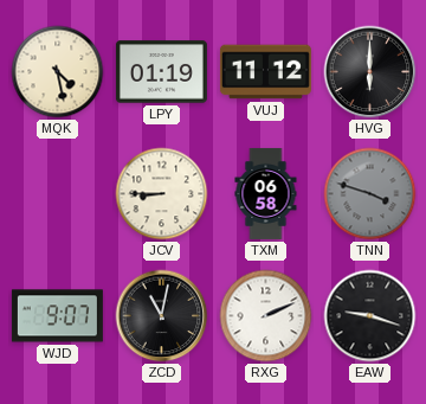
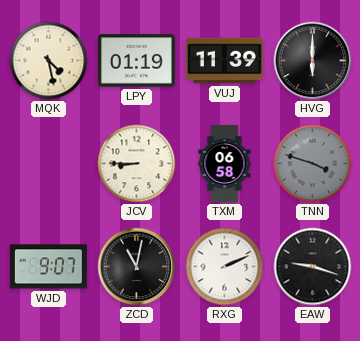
VUJ: 11:12 -> 11:39
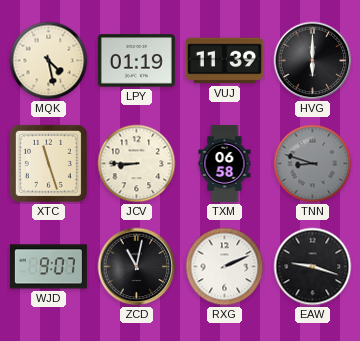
XTC: none -> 11:27
TNN: 3:48 -> 8:48
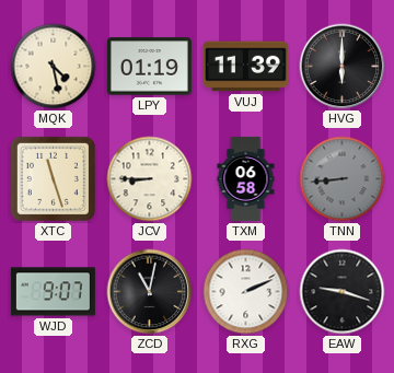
TNN: 8:48 -> 8:44
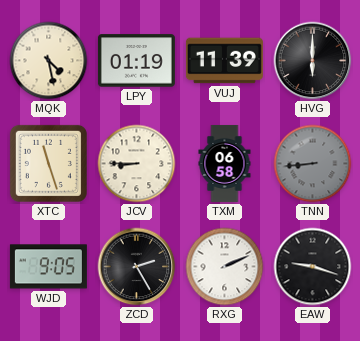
WJD: 9:07 -> 9:05
ZCD: 11:02 -> 2:25
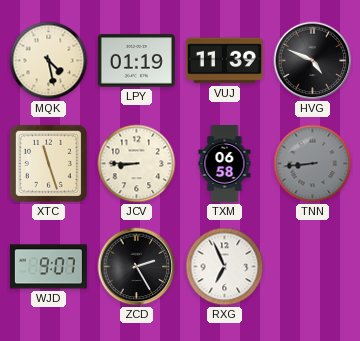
HVG: 6:00 -> 4:49
WJD: 9:05 -> 9:07
RXG: 2:11 -> 6:56
EAW: 9:18 -> none
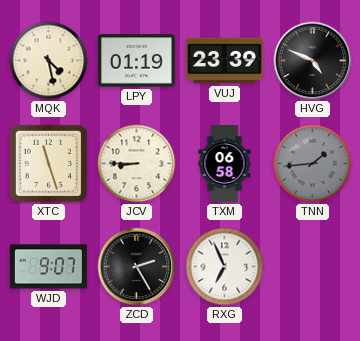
VUJ: 11:39 -> 23:39
TNN: 8:44 -> 1:44
